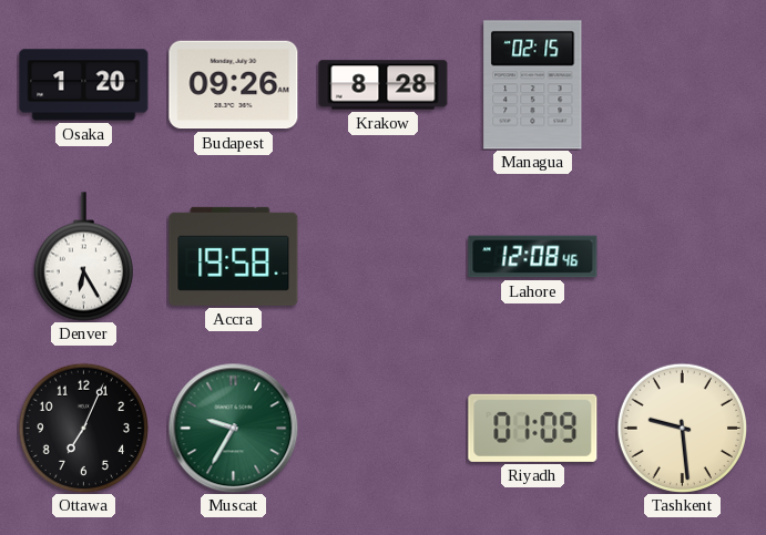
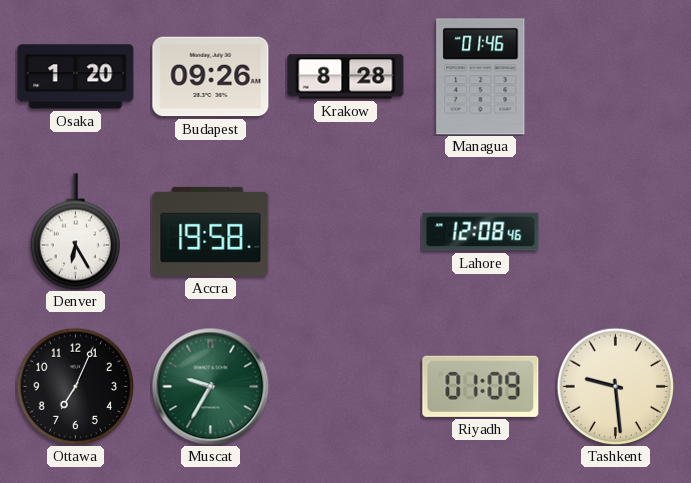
Managua: 02:15 -> 01:46
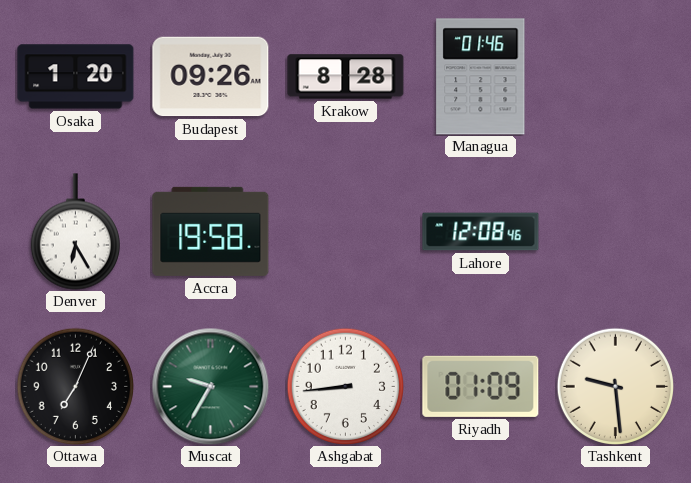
Ashgabat: none -> 8:44
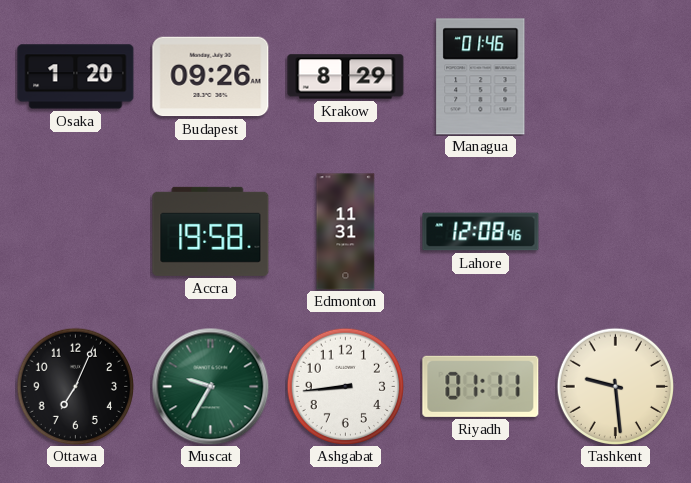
Krakow: 8:28 -> 8:29
Denver: 6:25 -> none
Edmonton: none -> 11:31
Riyadh: 01:09 -> 01:11
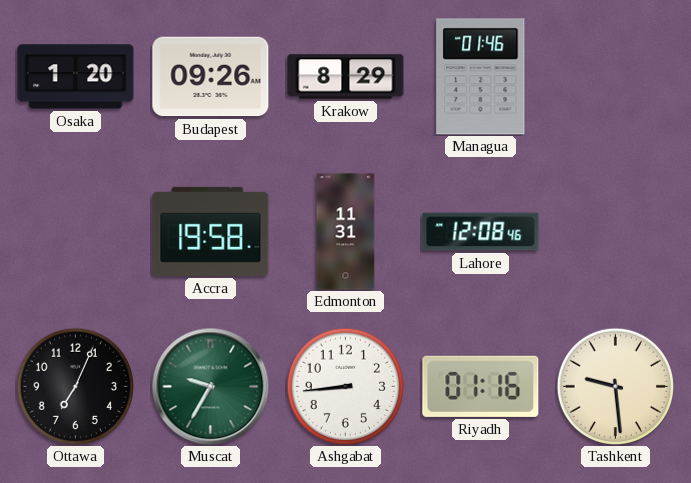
Riyadh: 01:11 -> 01:16
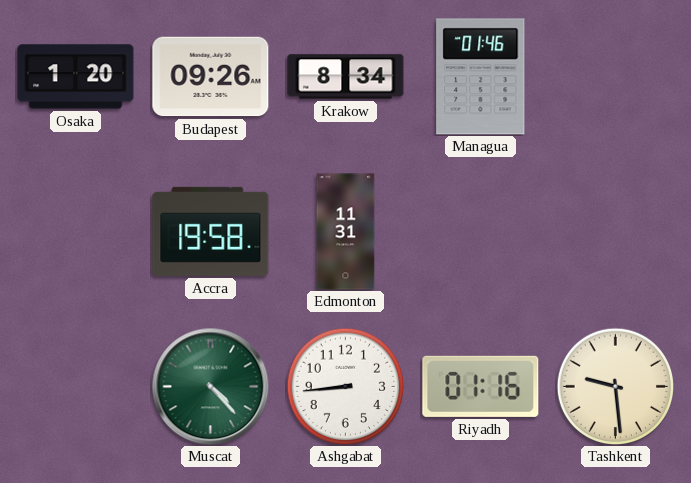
Krakow: 8:29 -> 8:34
Lahore: 12:08 -> none
Ottawa: 7:04 -> none
Muscat: 9:35 -> 4:23
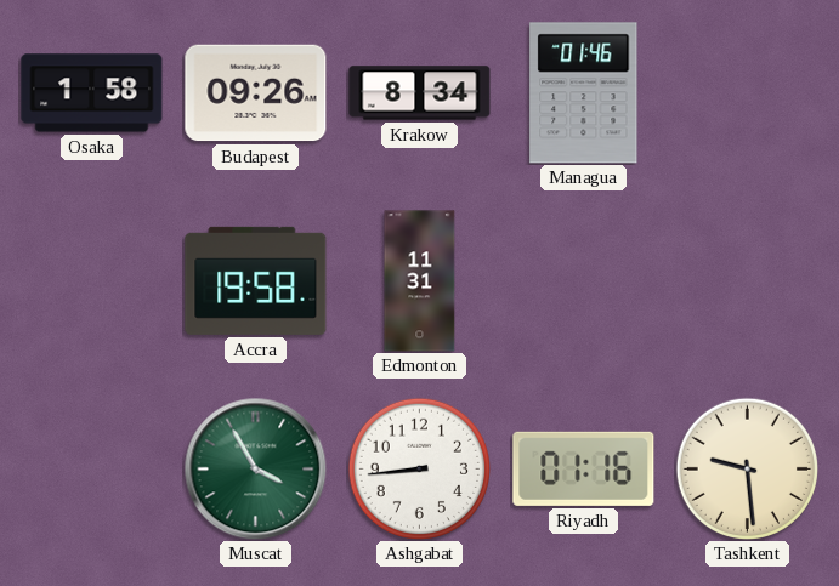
Osaka: 1:20 -> 1:58
Muscat: 4:23 -> 3:55
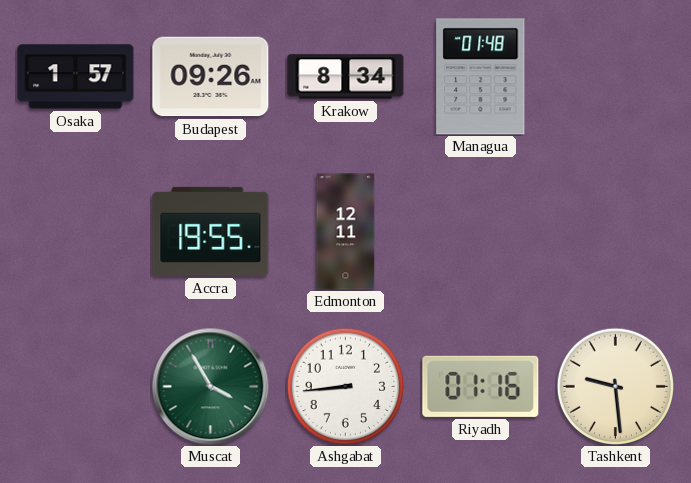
Osaka: 1:58 -> 1:57
Managua: 01:46 -> 01:48
Accra: 19:58 -> 19:55
Edmonton: 11:31 -> 12:11
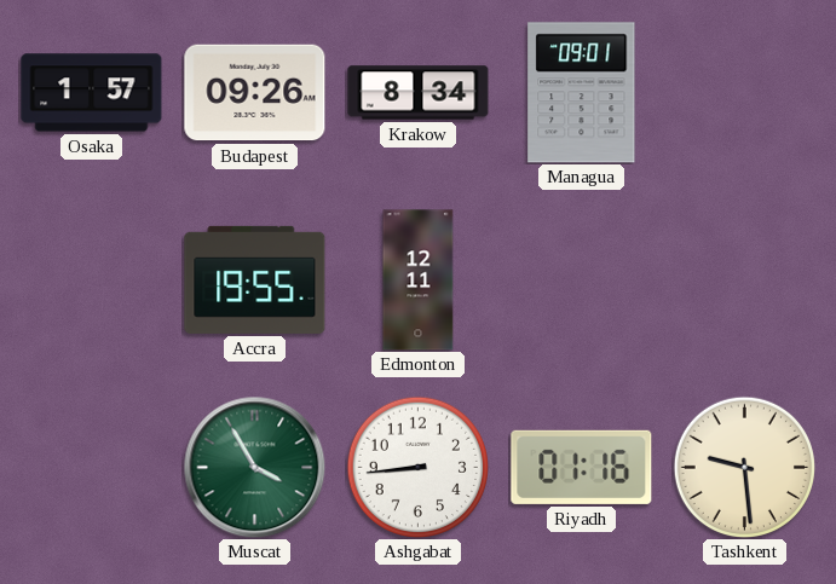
Managua: 01:48 -> 09:01
